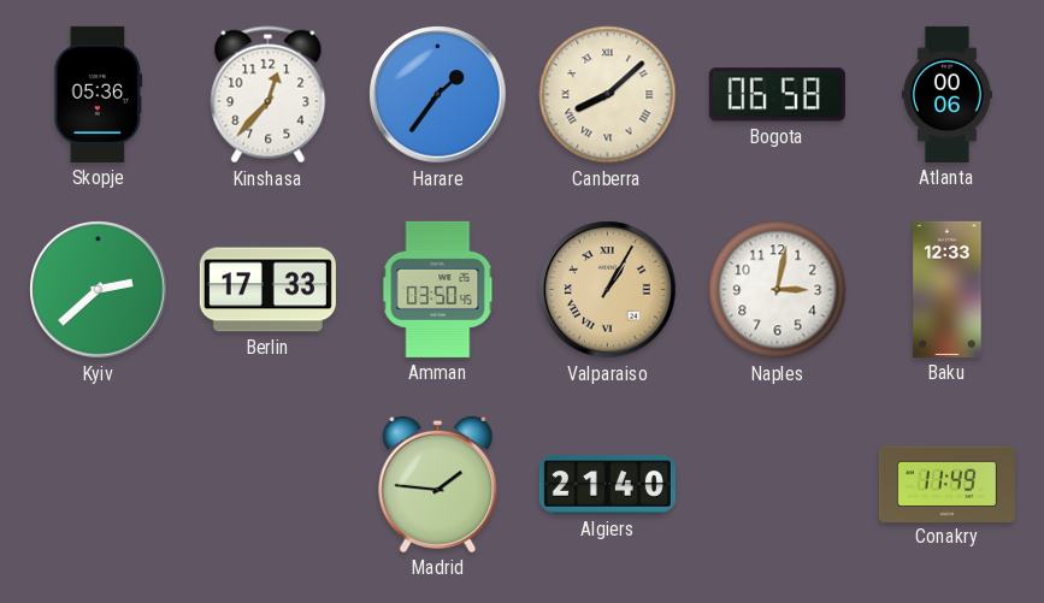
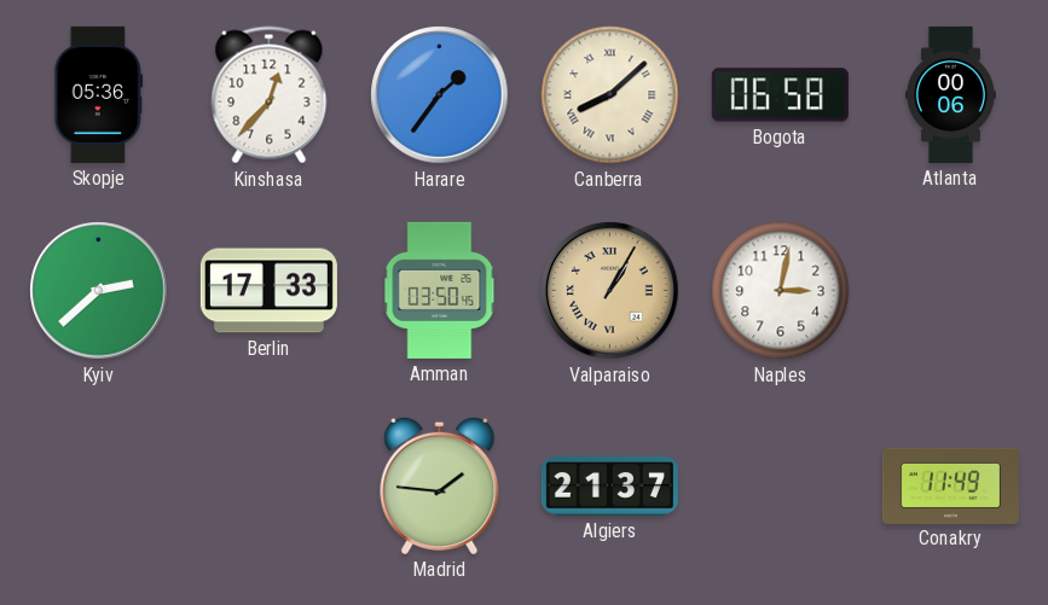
Baku: 12:33 -> none
Algiers: 21:40 -> 21:37
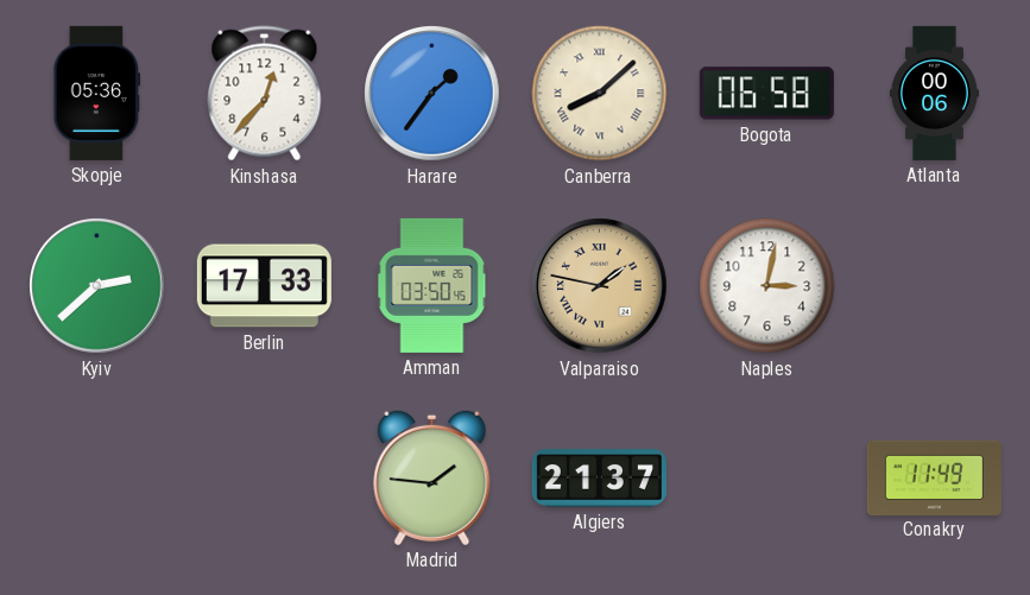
Valparaiso: 1:05 -> 1:47
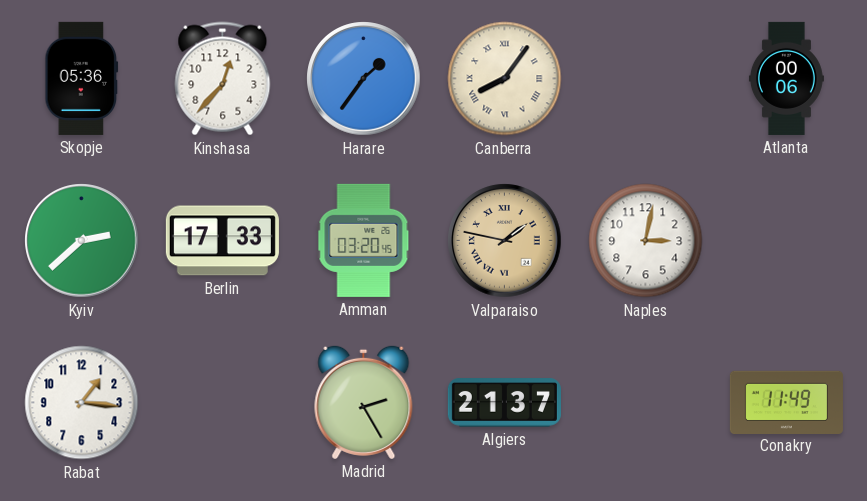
Canberra: 8:08 -> 8:06
Bogota: 06:58 -> none
Amman: 03:50 -> 03:20
Rabat: none -> 1:16
Madrid: 1:46 -> 2:25
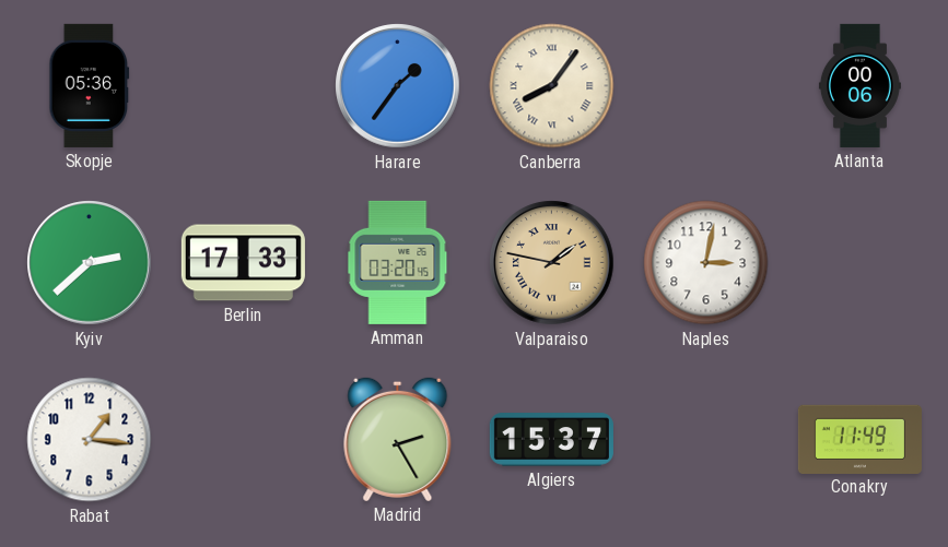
Kinshasa: 12:37 -> none
Algiers: 21:37 -> 15:37
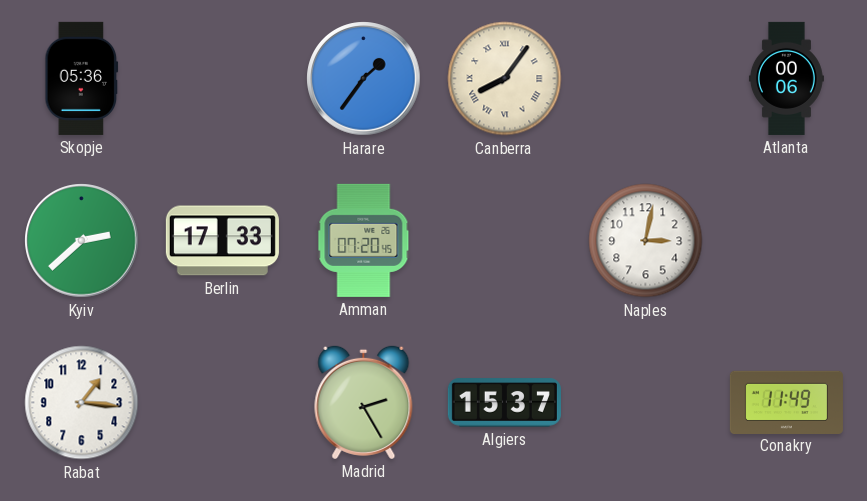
Amman: 03:20 -> 07:20
Valparaiso: 1:47 -> none
